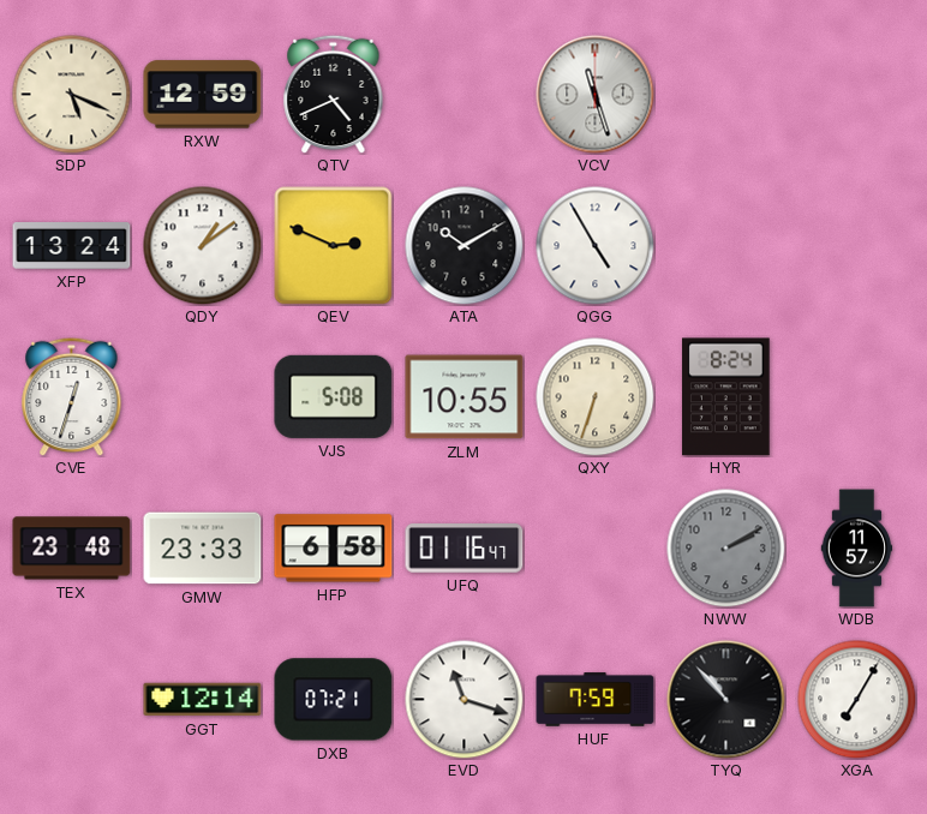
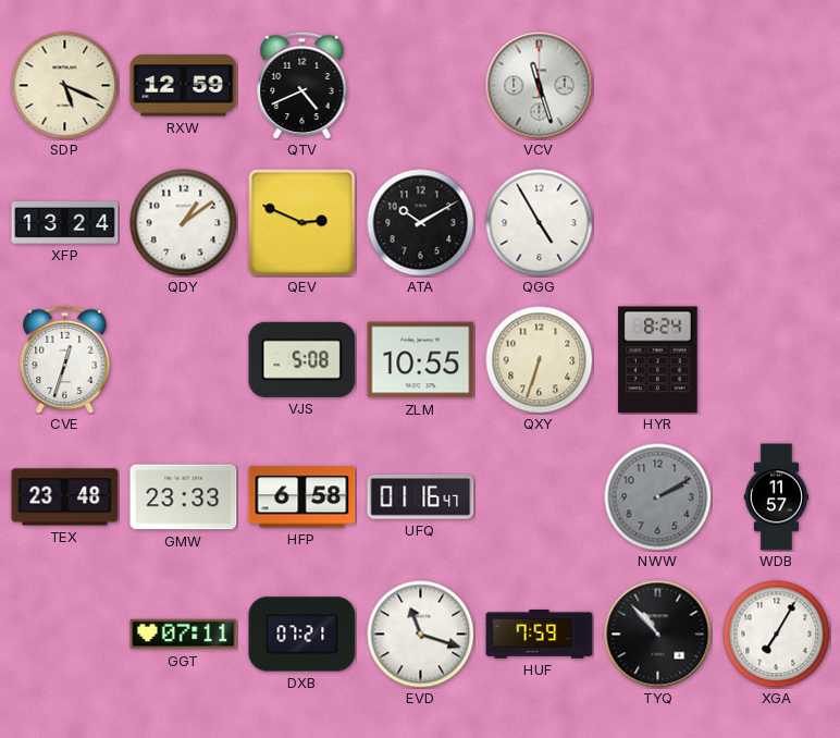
GGT: 12:14 -> 07:11
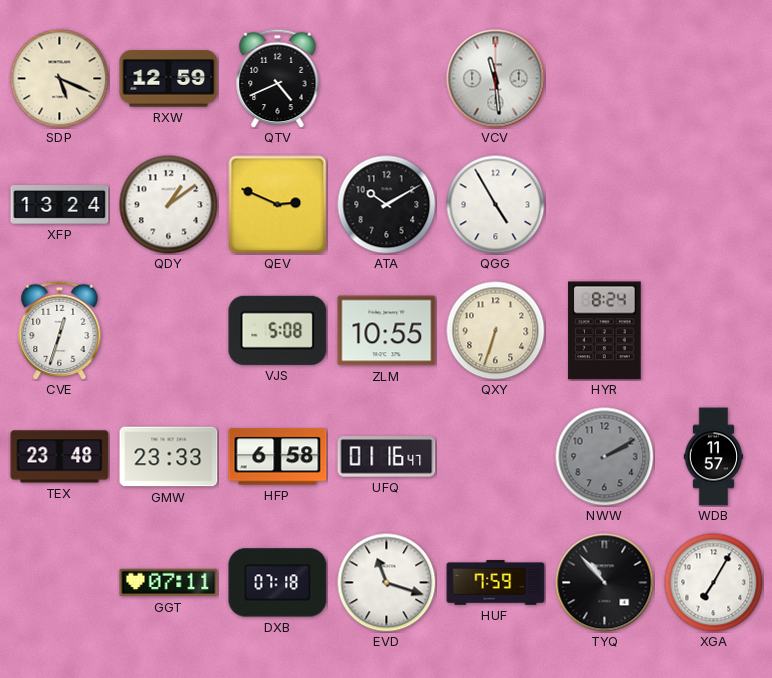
VCV: 11:27 -> 11:29
DXB: 07:21 -> 07:18
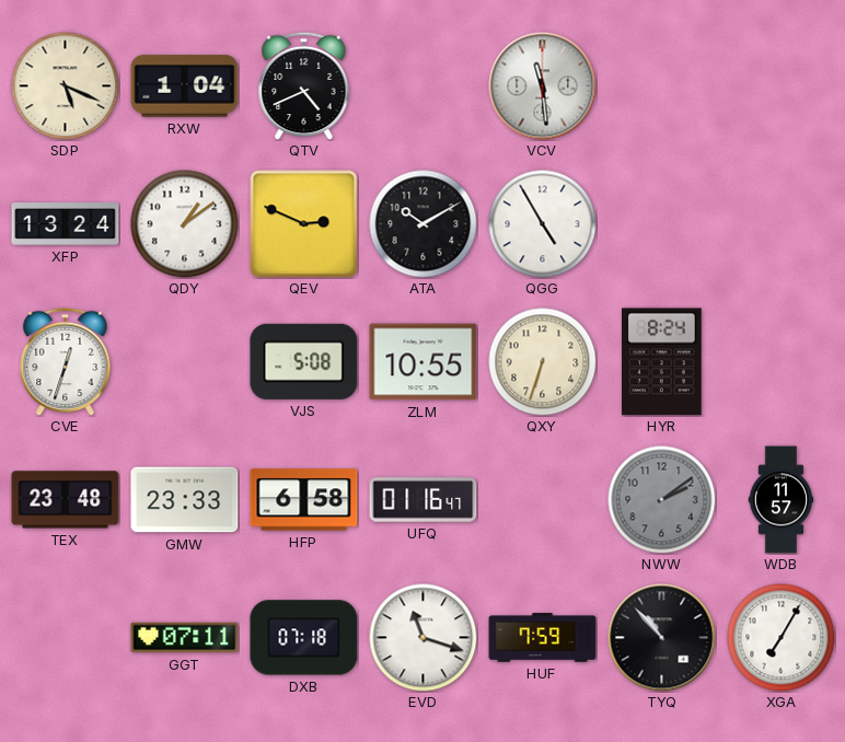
RXW: 12:59 -> 1:04
NWW: 2:10 -> 2:09
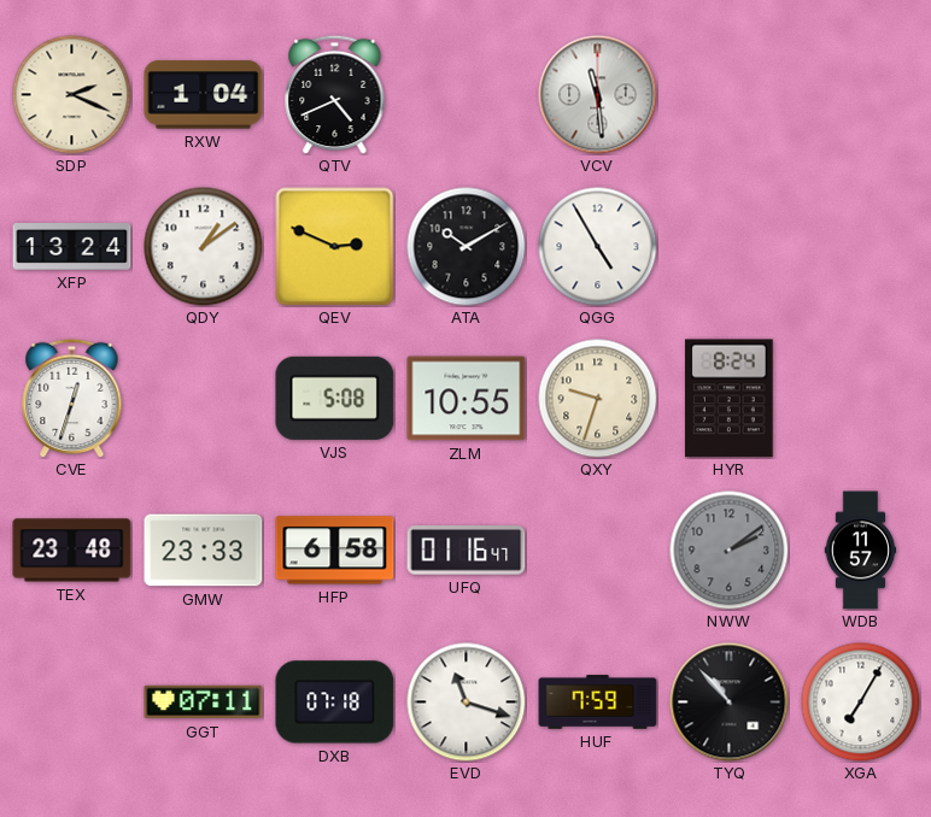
SDP: 5:19 -> 2:19
QXY: 6:33 -> 9:33
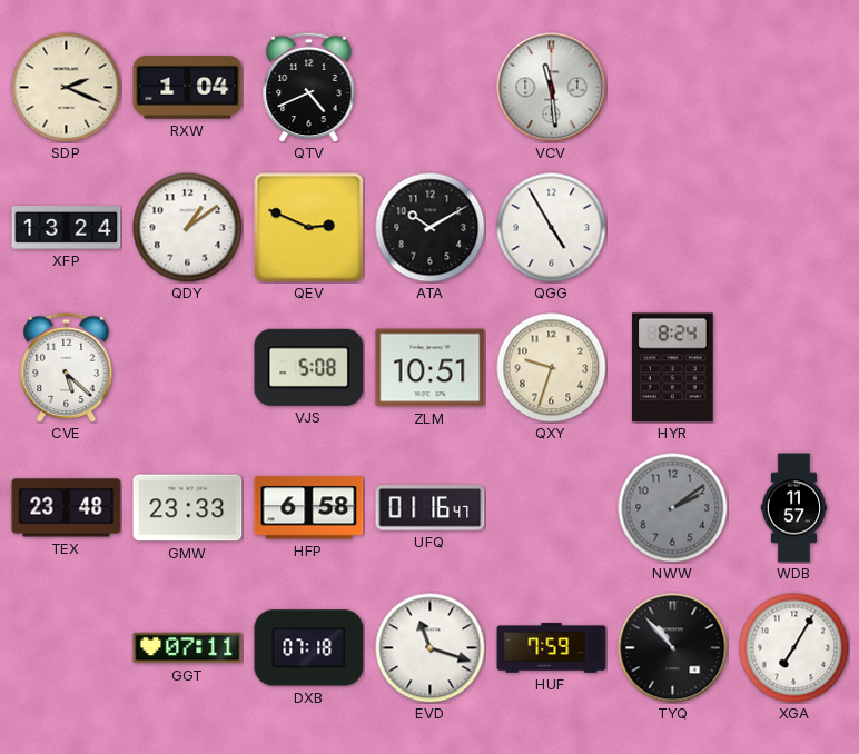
CVE: 12:33 -> 5:22
ZLM: 10:55 -> 10:51
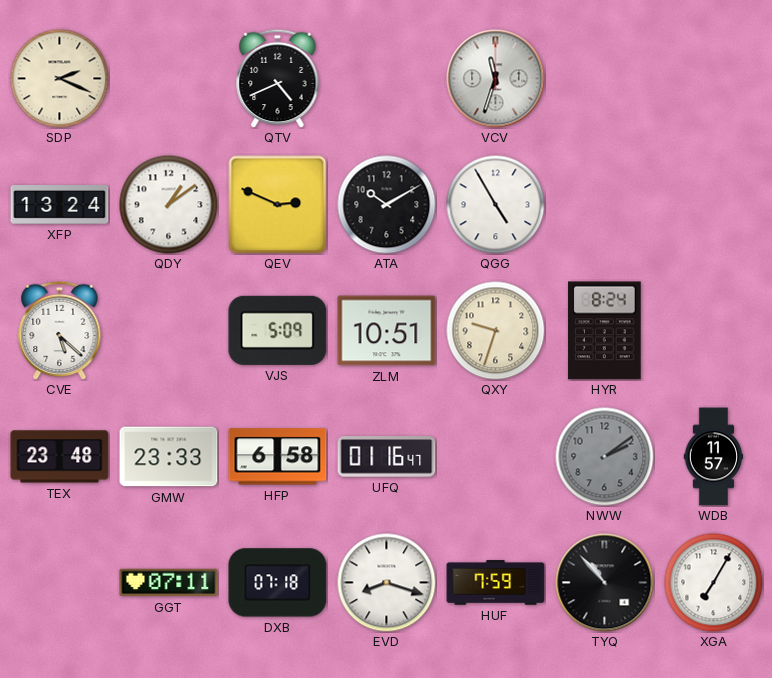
RXW: 1:04 -> none
VCV: 11:29 -> 11:33
VJS: 5:08 -> 5:09
EVD: 11:18 -> 8:18
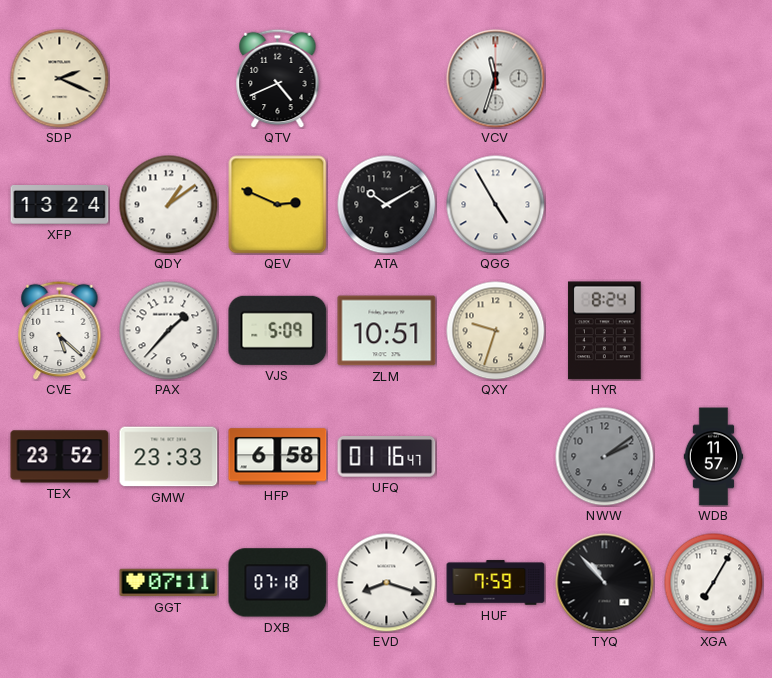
PAX: none -> 1:37
TEX: 23:48 -> 23:52
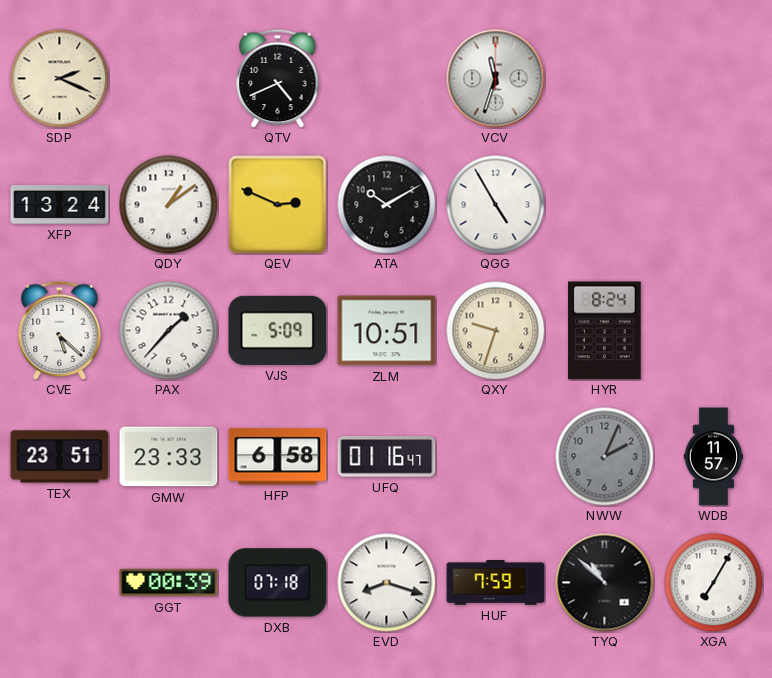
TEX: 23:52 -> 23:51
NWW: 2:09 -> 2:04
GGT: 07:11 -> 00:39
TYQ: 10:53 -> 10:52
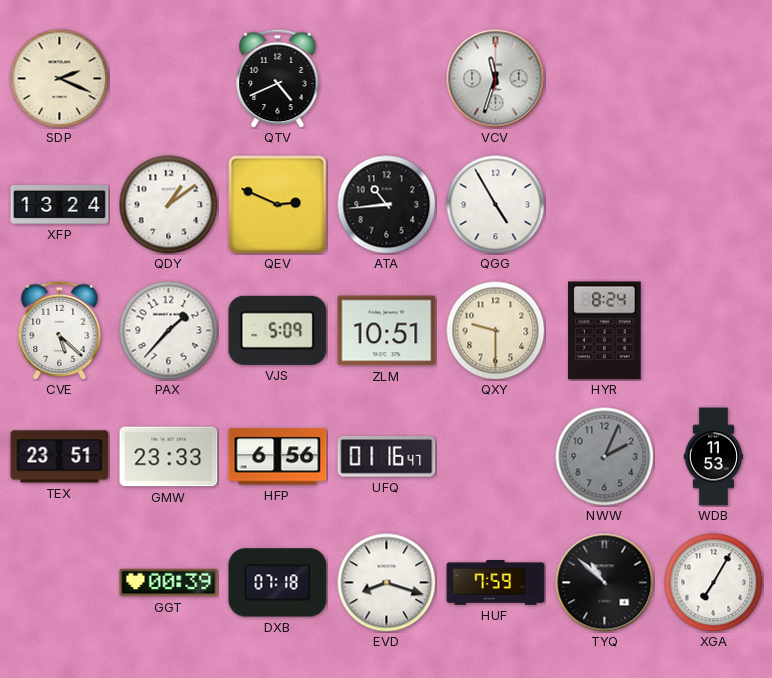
ATA: 10:10 -> 10:44
QXY: 9:33 -> 9:30
HFP: 6:58 -> 6:56
WDB: 11:57 -> 11:53
